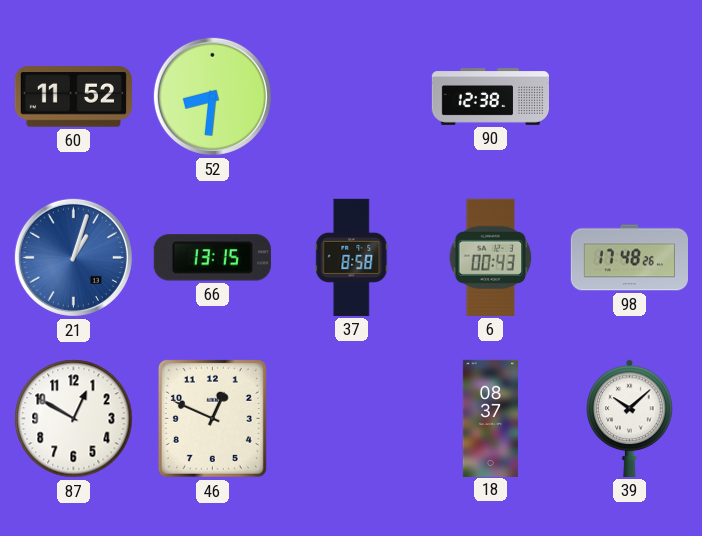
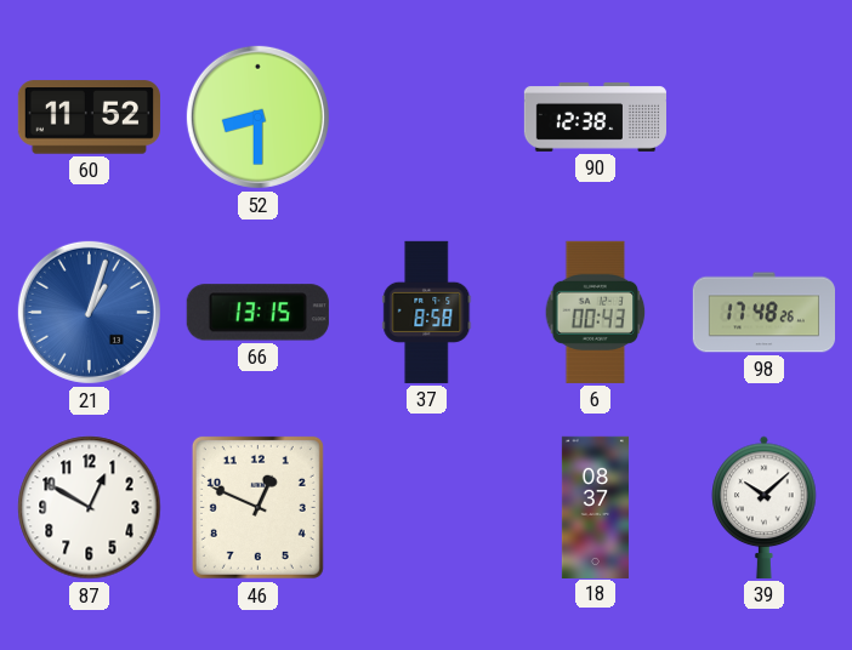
52: 8:31 -> 8:30
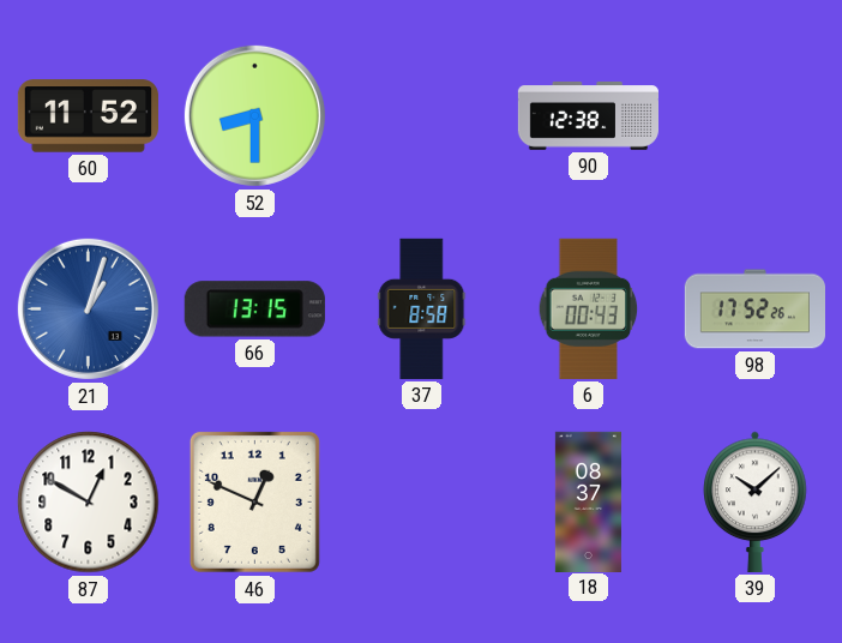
98: 17:48 -> 17:52
